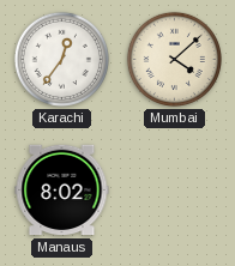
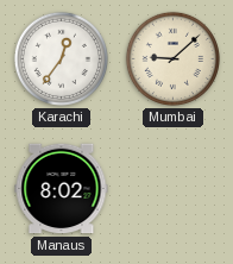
Mumbai: 4:08 -> 9:08
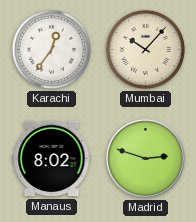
Mumbai: 9:08 -> 10:07
Madrid: none -> 2:48
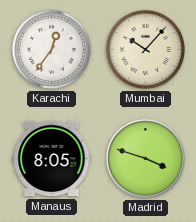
Manaus: 8:02 -> 8:05
Madrid: 2:48 -> 3:48
